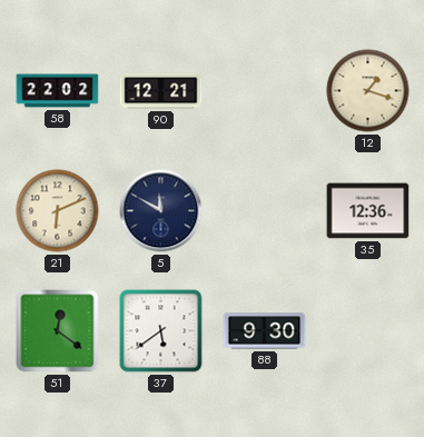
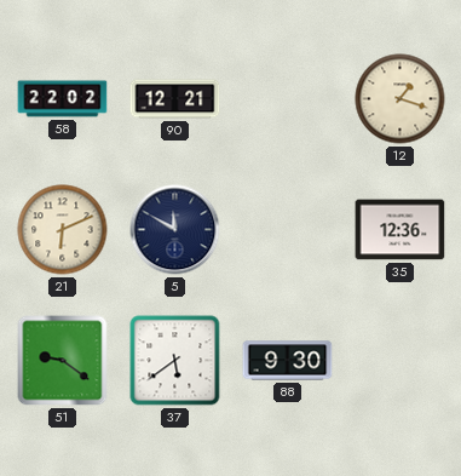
51: 12:21 -> 9:21
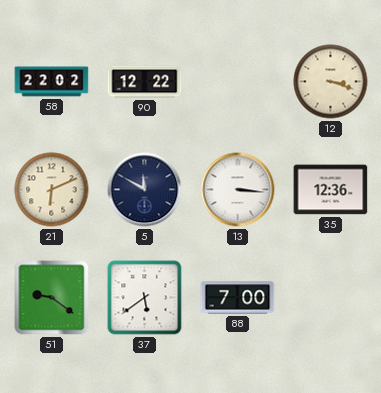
90: 12:21 -> 12:22
12: 1:18 -> 3:18
13: none -> 3:16
88: 9:30 -> 7:00
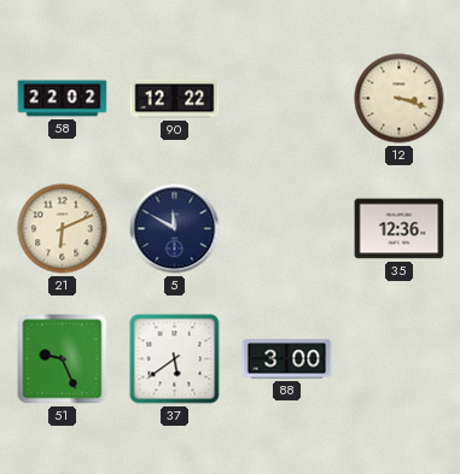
13: 3:16 -> none
51: 9:21 -> 9:26
88: 7:00 -> 3:00
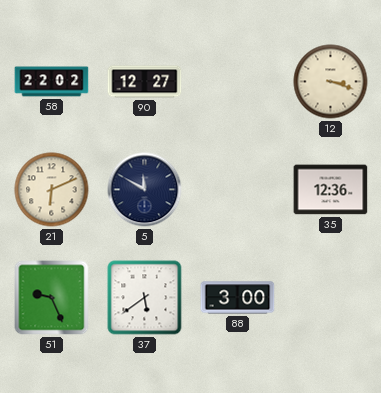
90: 12:22 -> 12:27
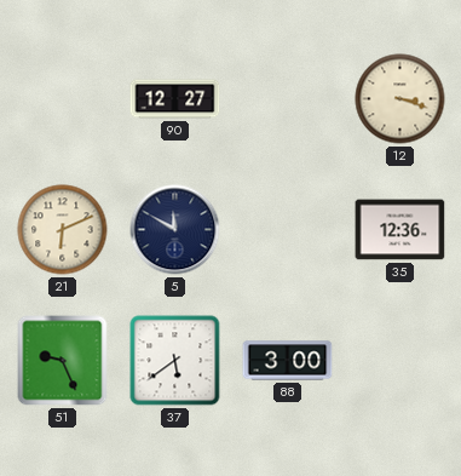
58: 22:02 -> none
